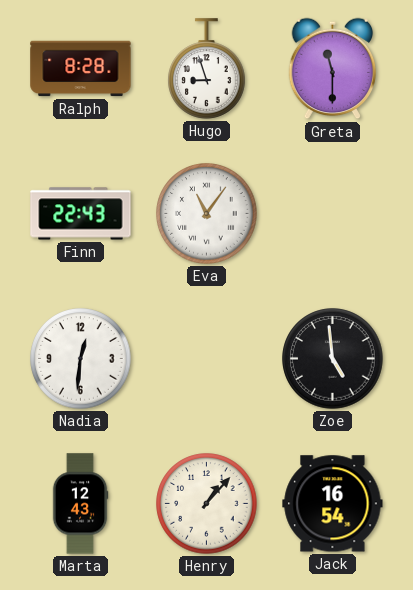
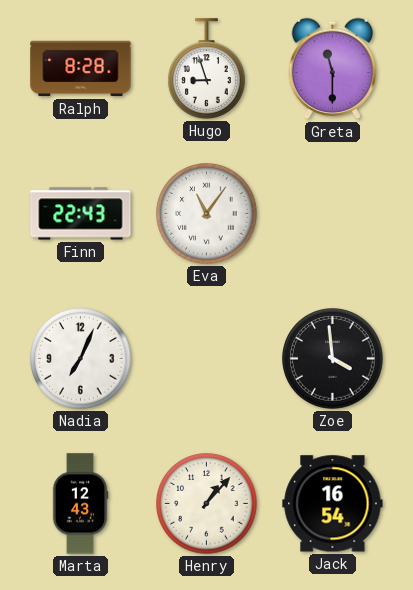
Nadia: 12:31 -> 7:04
Zoe: 4:59 -> 3:59
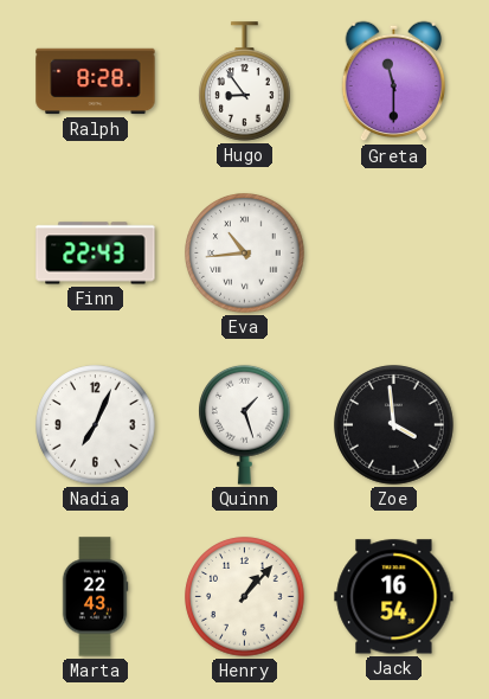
Hugo: 8:57 -> 8:54
Eva: 11:06 -> 10:44
Quinn: none -> 1:27
Marta: 12:43 -> 22:43
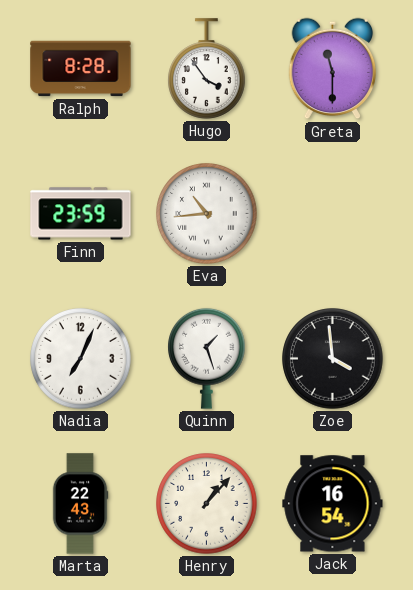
Hugo: 8:54 -> 3:54
Finn: 22:43 -> 23:59
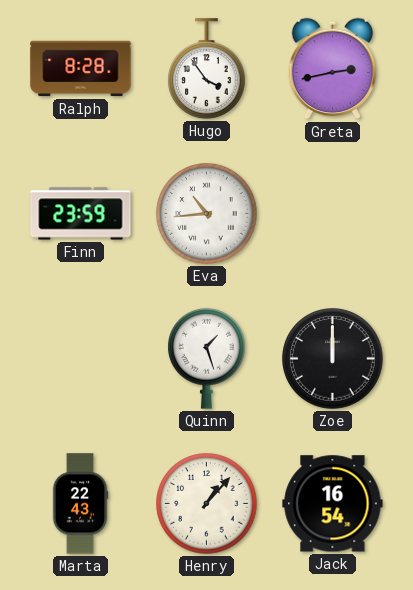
Greta: 11:30 -> 2:43
Nadia: 7:04 -> none
Zoe: 3:59 -> 12:00
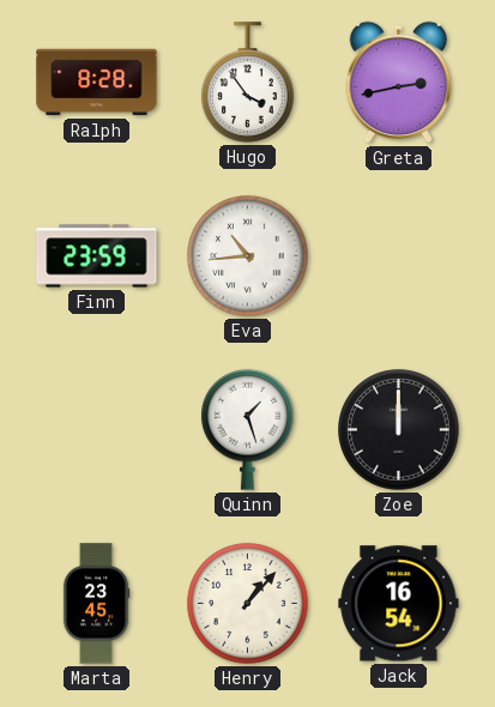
Marta: 22:43 -> 23:45
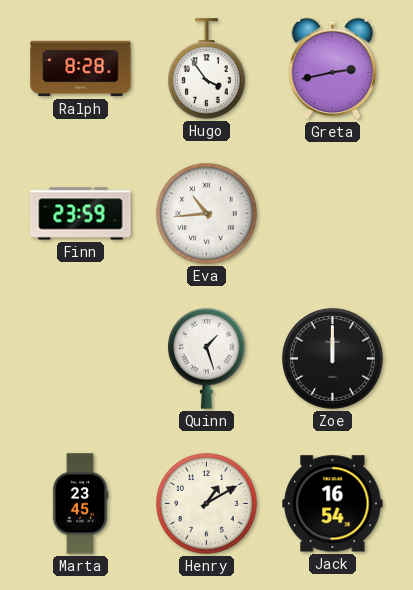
Henry: 1:07 -> 1:10
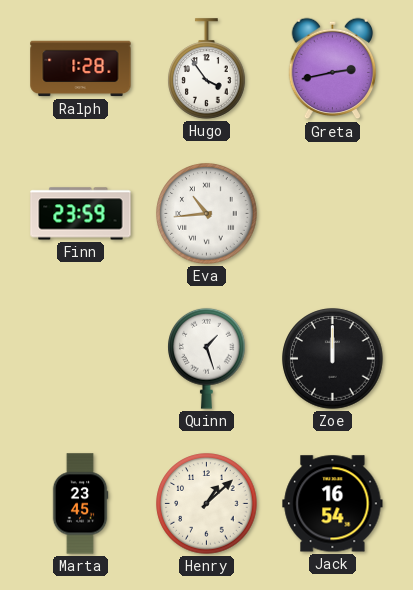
Ralph: 8:28 -> 1:28
Henry: 1:10 -> 1:08
